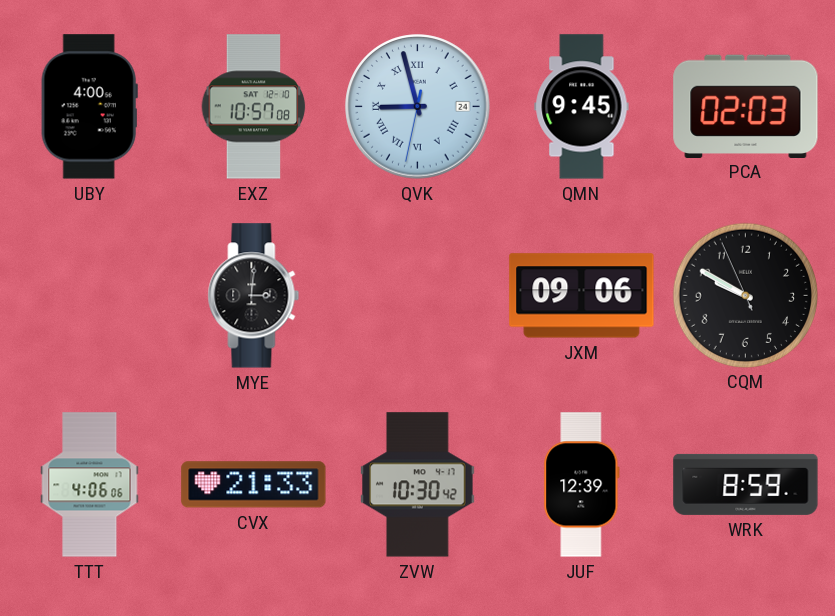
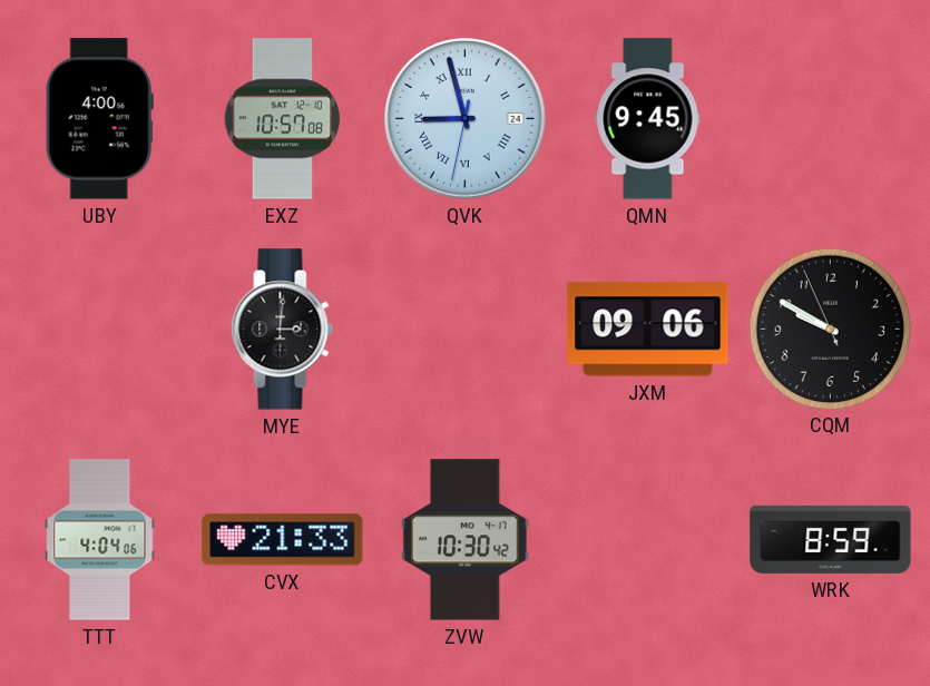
PCA: 02:03 -> none
TTT: 4:06 -> 4:04
JUF: 12:39 -> none
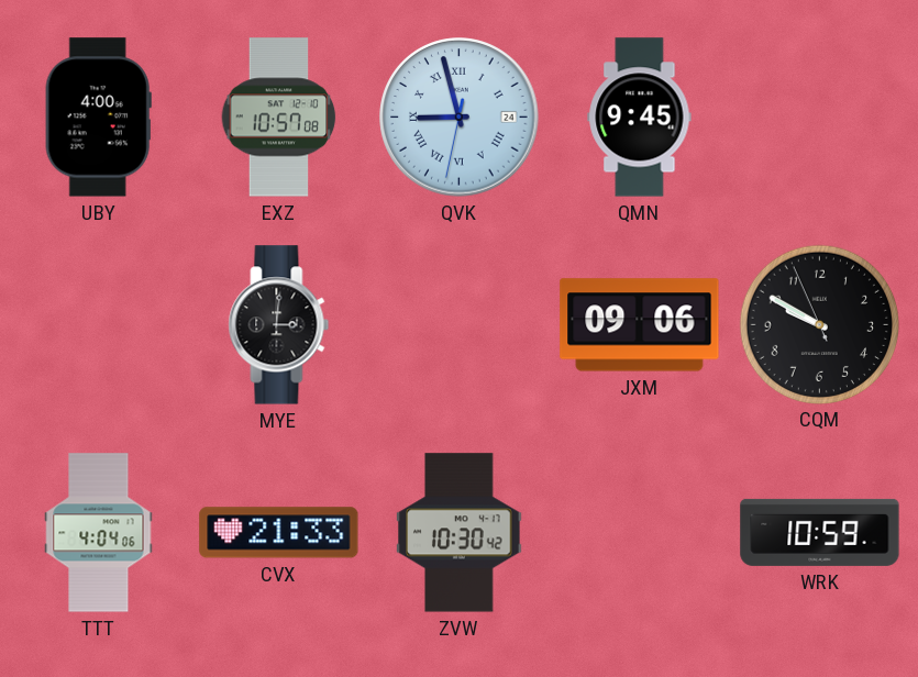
WRK: 8:59 -> 10:59
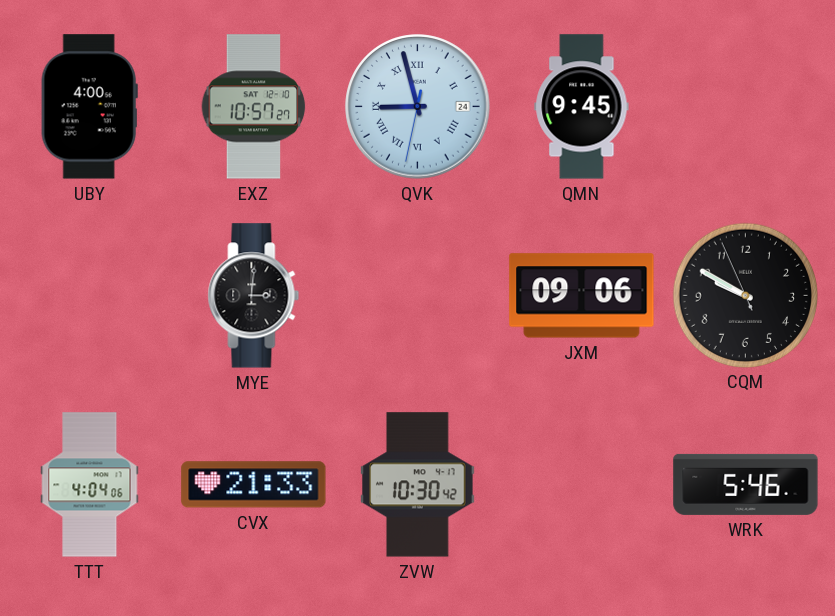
EXZ: 10:57:08 -> 10:57:27
WRK: 10:59 -> 5:46
